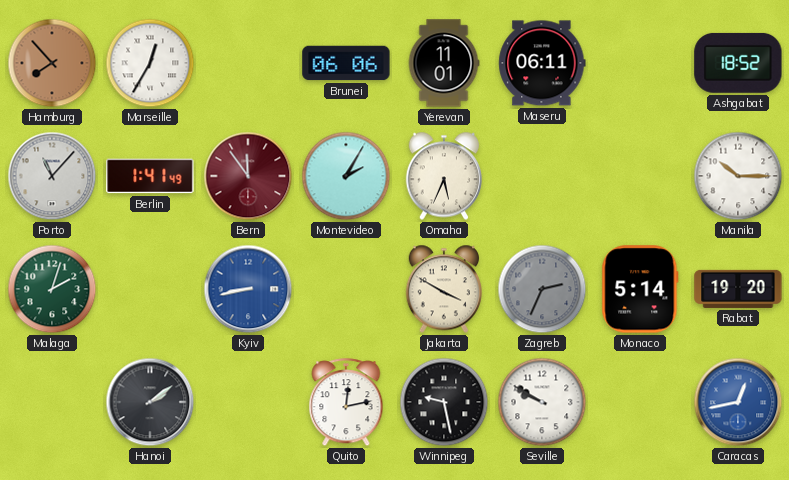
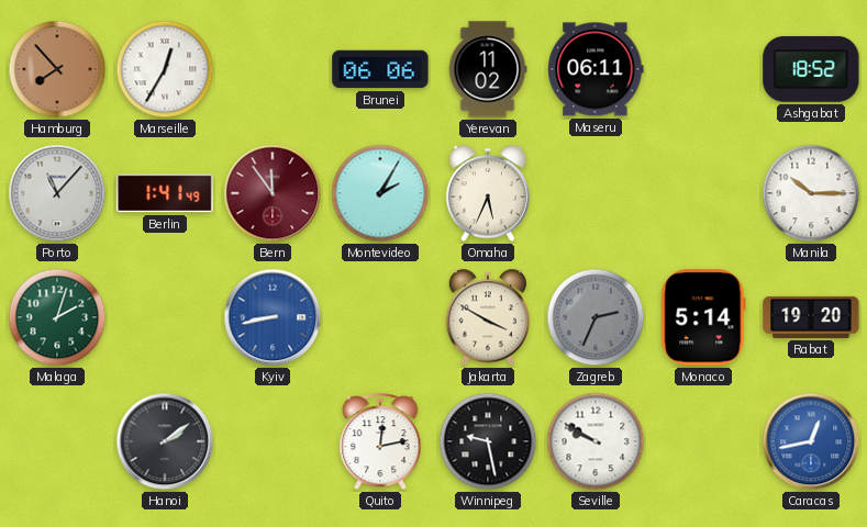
Yerevan: 11:01 -> 11:02
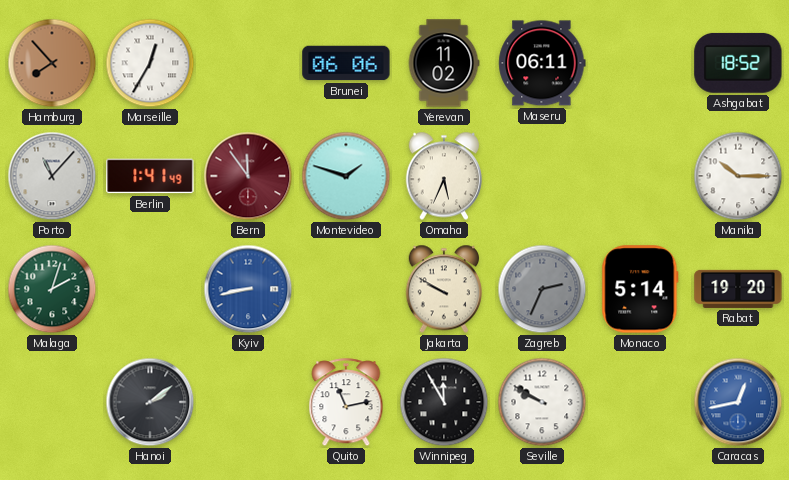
Montevideo: 2:05 -> 1:48
Jakarta: 3:50 -> 9:50
Quito: 12:13 -> 11:13
Winnipeg: 9:28 -> 11:55
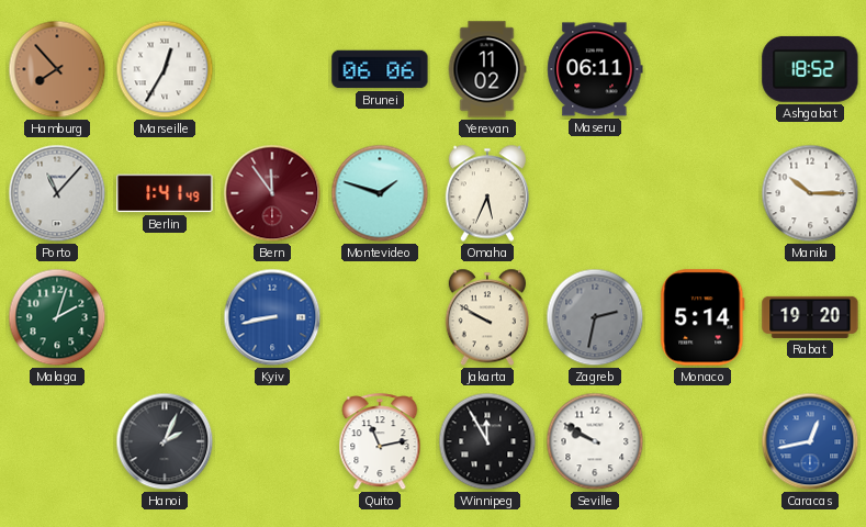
Zagreb: 2:34 -> 2:32
Hanoi: 2:09 -> 2:04
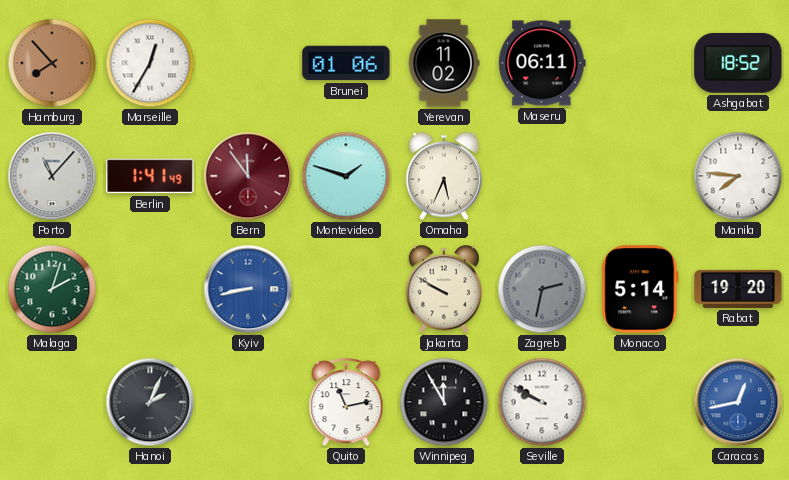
Brunei: 06:06 -> 01:06
Manila: 10:15 -> 7:46
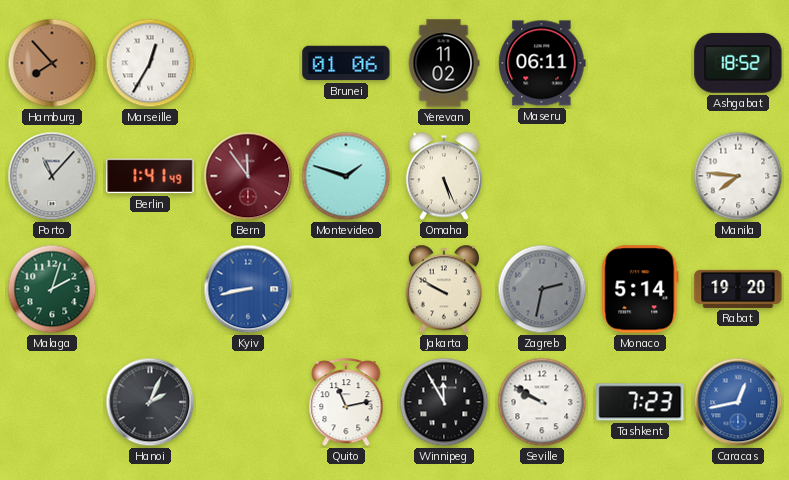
Omaha: 5:34 -> 5:26
Tashkent: none -> 7:23
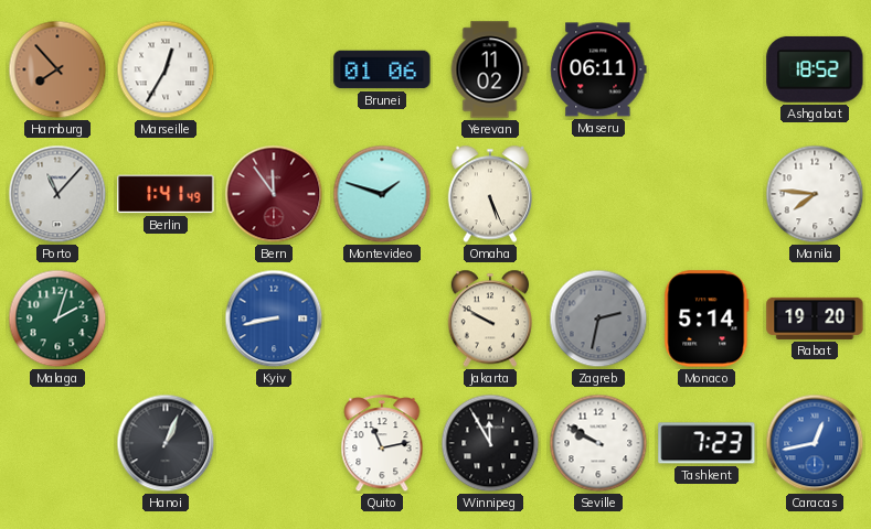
Hanoi: 2:04 -> 1:04
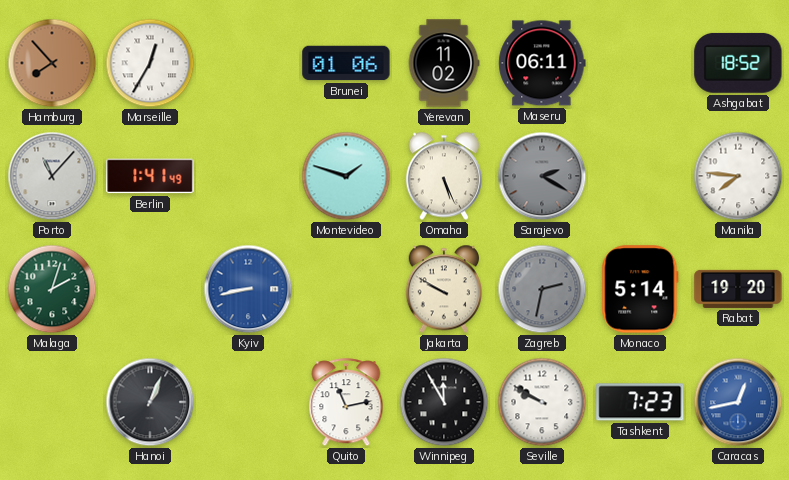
Bern: 11:54 -> none
Sarajevo: none -> 2:20
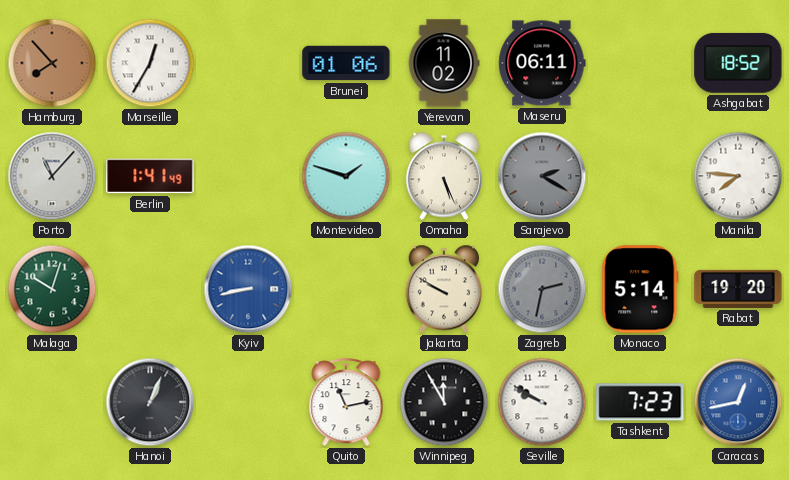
Malaga: 2:03 -> 10:03
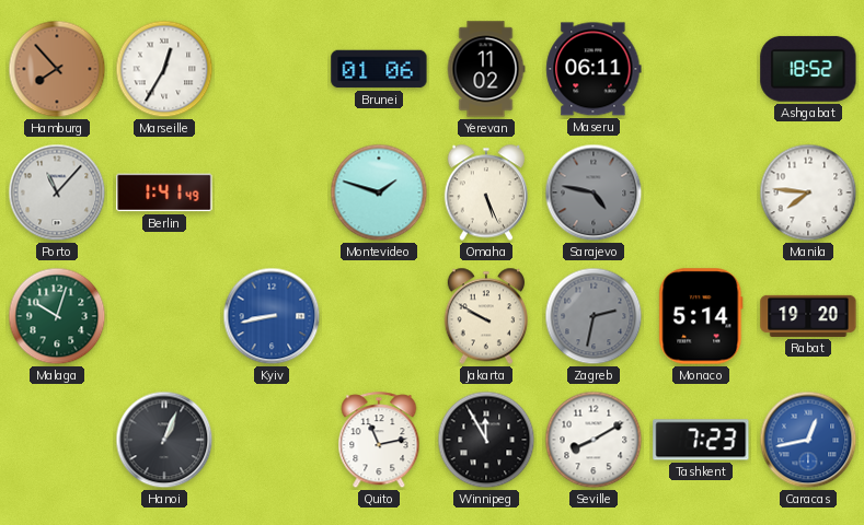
Sarajevo: 2:20 -> 4:47
Seville: 9:50 -> 8:10
